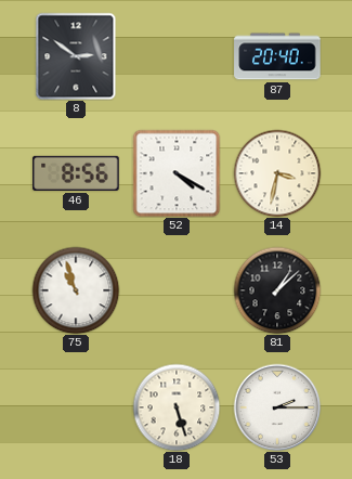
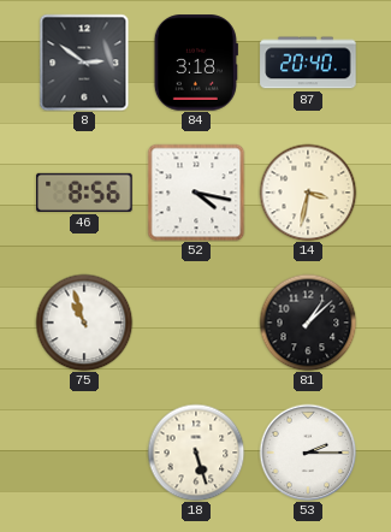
84: none -> 3:18
52: 4:20 -> 4:17
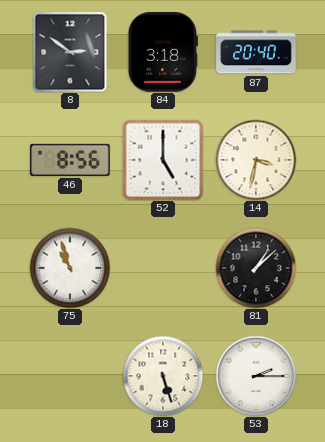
52: 4:17 -> 5:00
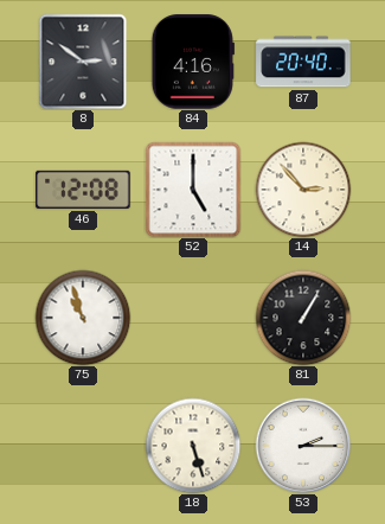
84: 3:18 -> 4:16
46: 8:56 -> 12:08
14: 3:32 -> 2:53
81: 1:08 -> 1:05
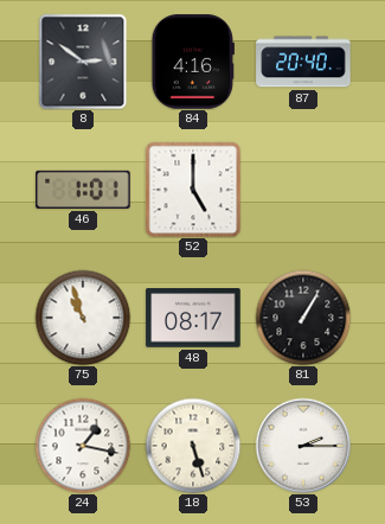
46: 12:08 -> 1:01
14: 2:53 -> none
48: none -> 08:17
24: none -> 1:17
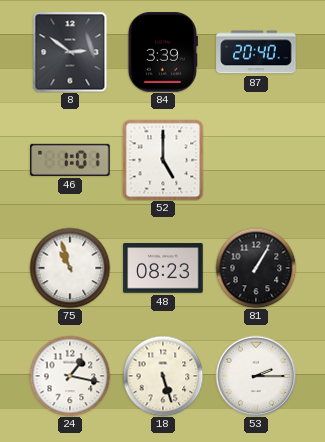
84: 4:16 -> 3:39
48: 08:17 -> 08:23
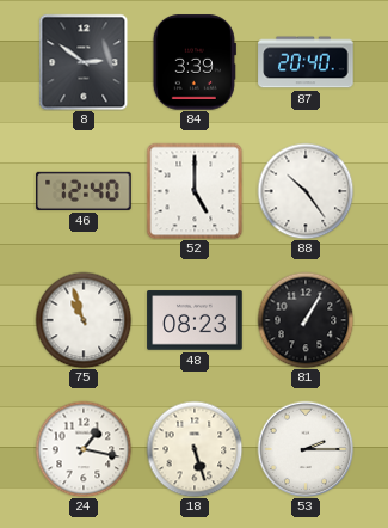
46: 1:01 -> 12:40
88: none -> 10:24
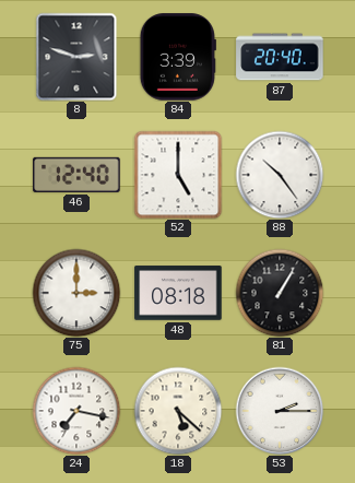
8: 2:51 -> 2:48
75: 10:57 -> 3:00
48: 08:23 -> 08:18
24: 1:17 -> 7:17
18: 5:27 -> 5:22
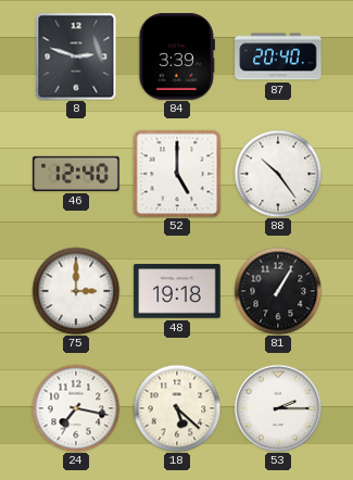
48: 08:18 -> 19:18
